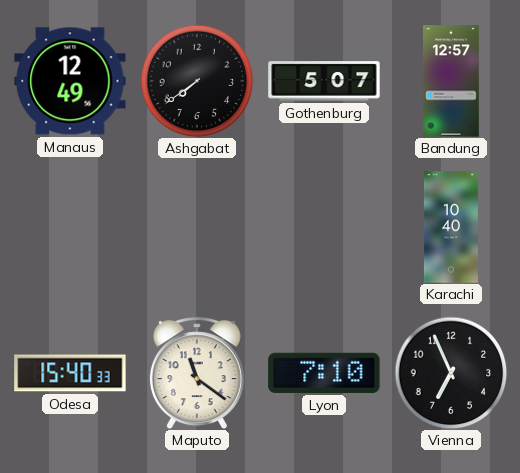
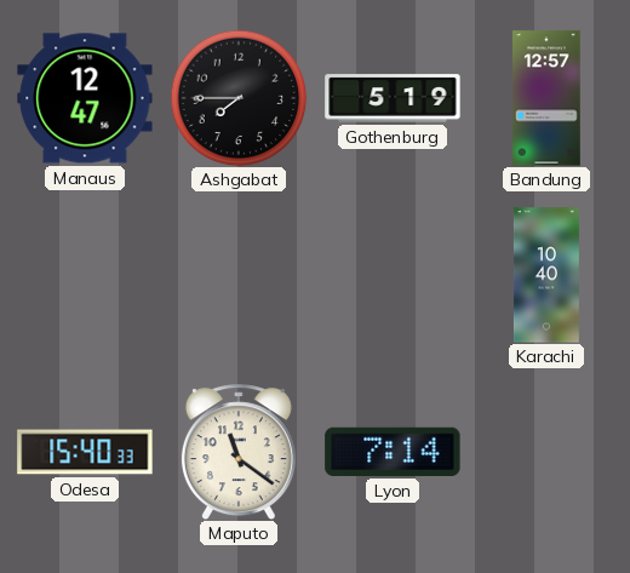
Manaus: 12:49 -> 12:47
Ashgabat: 7:39 -> 7:45
Gothenburg: 5:07 -> 5:19
Lyon: 7:10 -> 7:14
Vienna: 6:56 -> none
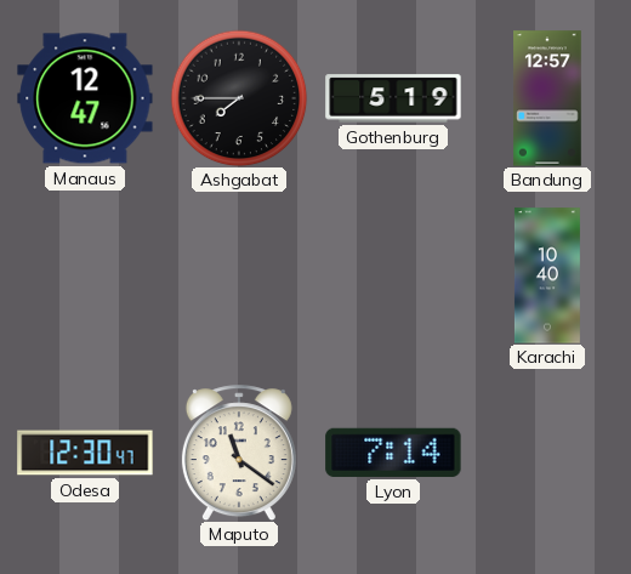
Odesa: 15:40 -> 12:30
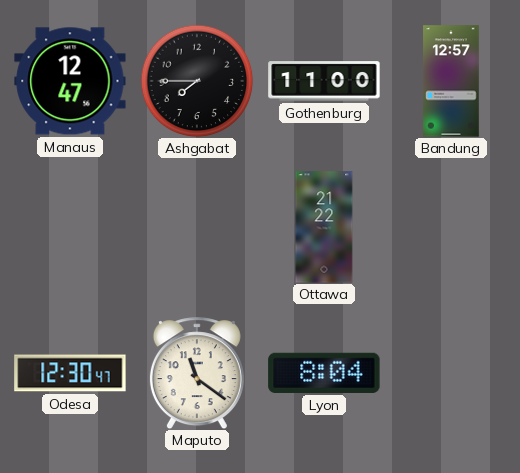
Gothenburg: 5:19 -> 11:00
Ottawa: none -> 21:22
Karachi: 10:40 -> none
Lyon: 7:14 -> 8:04
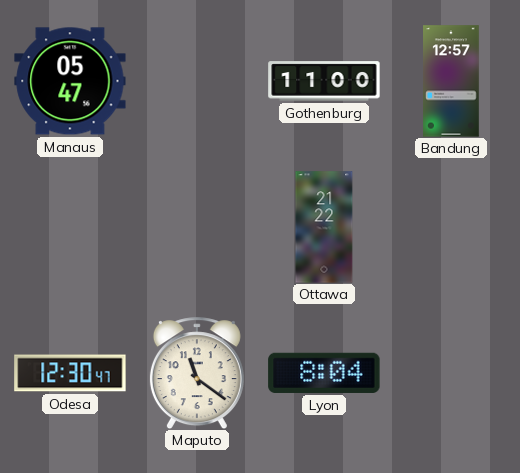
Manaus: 12:47 -> 05:47
Ashgabat: 7:45 -> none
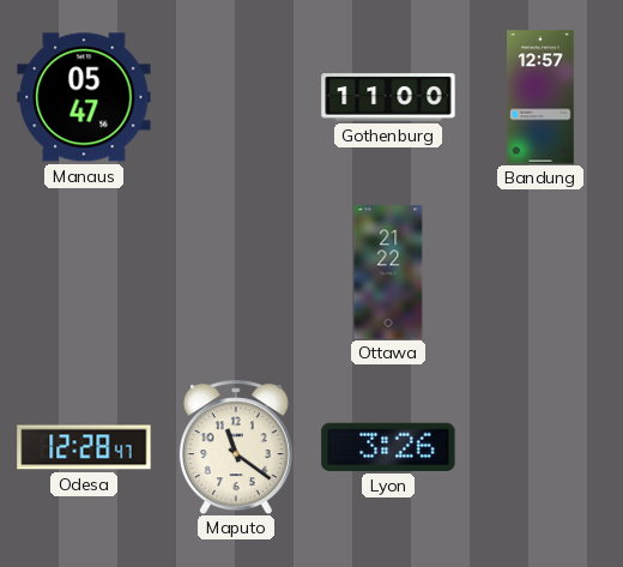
Odesa: 12:30 -> 12:28
Lyon: 8:04 -> 3:26
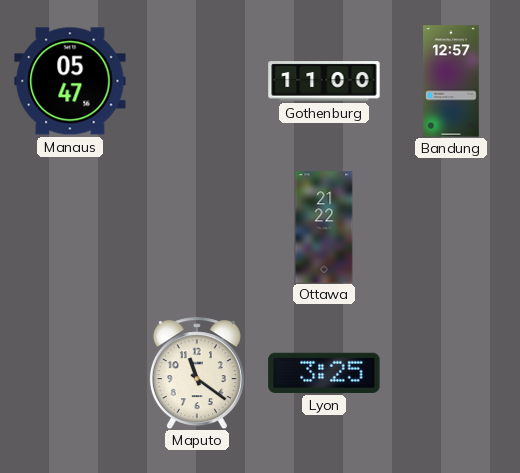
Odesa: 12:28 -> none
Lyon: 3:26 -> 3:25
